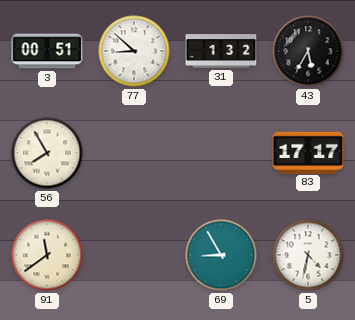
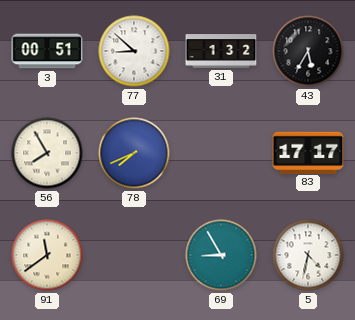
78: none -> 7:41
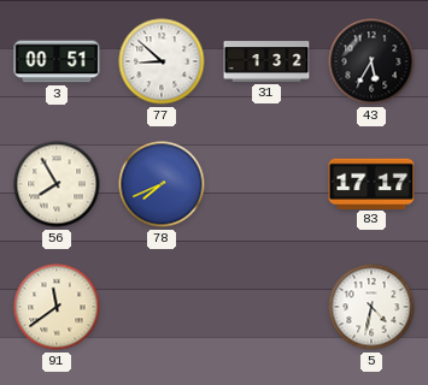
69: 8:55 -> none
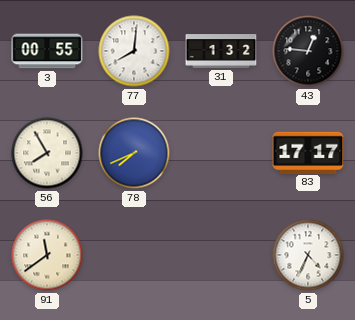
3: 00:51 -> 00:55
77: 8:52 -> 8:01
43: 5:35 -> 12:46
5: 4:32 -> 4:34
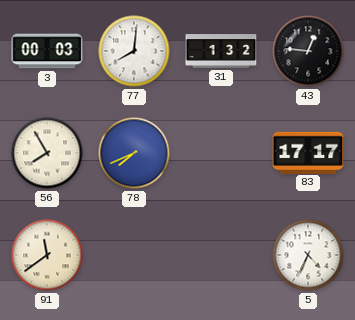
3: 00:55 -> 00:03
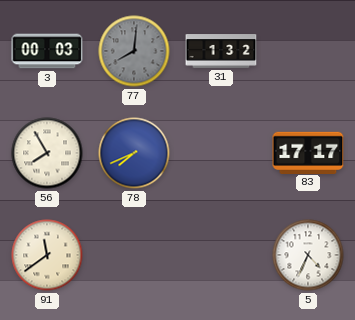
77 dial: white -> grey
43: 12:46 -> none
